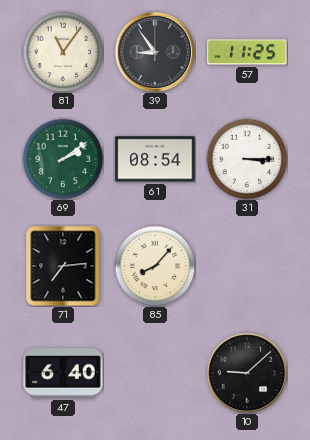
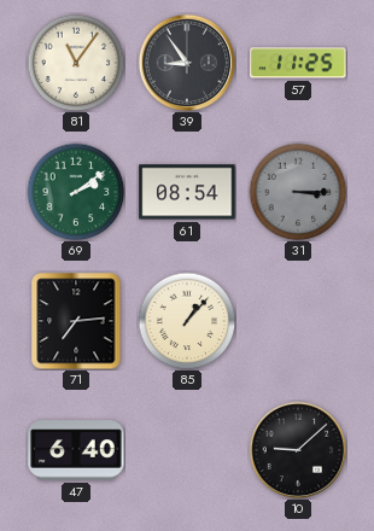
31 dial: white -> grey
85: 8:07 -> 1:07
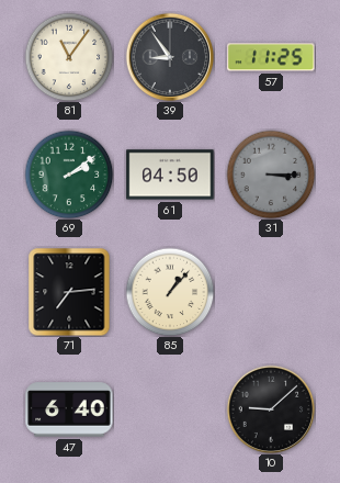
61: 08:54 -> 04:50
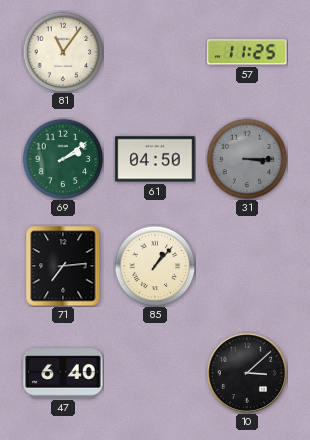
39: 8:54 -> none
10: 9:08 -> 3:08
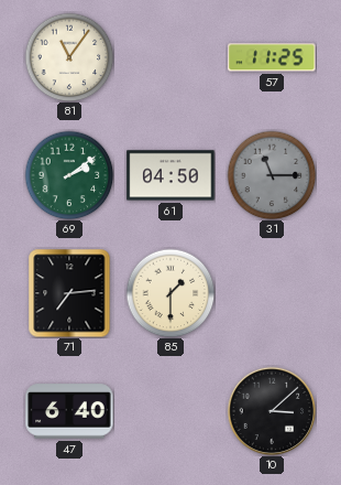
31: 3:15 -> 11:15
85: 1:07 -> 1:30
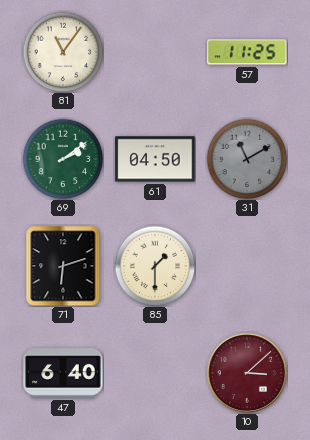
31: 11:15 -> 11:10
71: 7:14 -> 6:12
10 dial: black -> burgundy
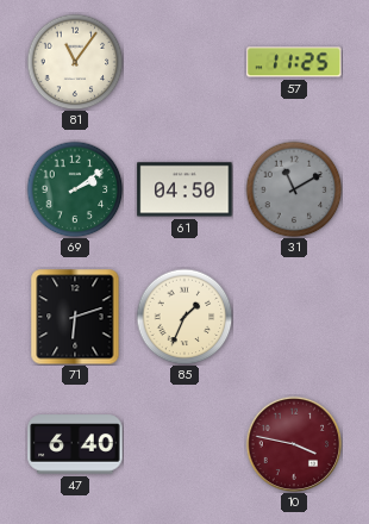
85: 1:30 -> 1:34
10: 3:08 -> 3:47
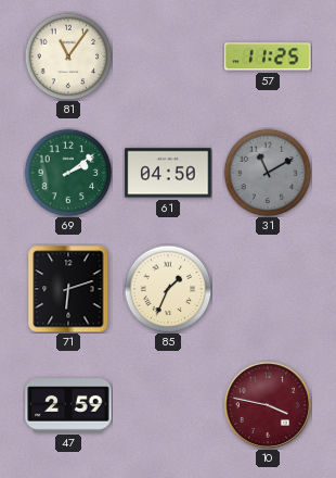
47: 6:40 -> 2:59
